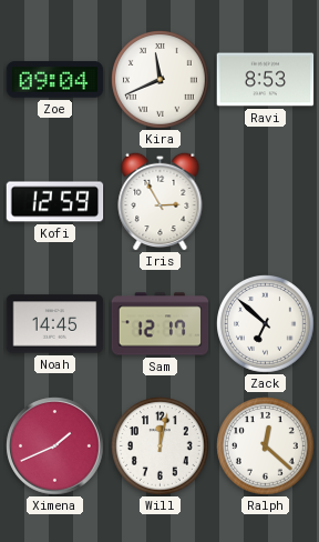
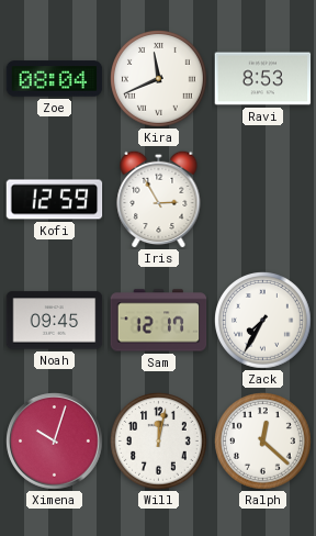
Zoe: 09:04 -> 08:04
Noah: 14:45 -> 09:45
Zack: 6:52 -> 7:35
Ximena: 1:41 -> 10:03
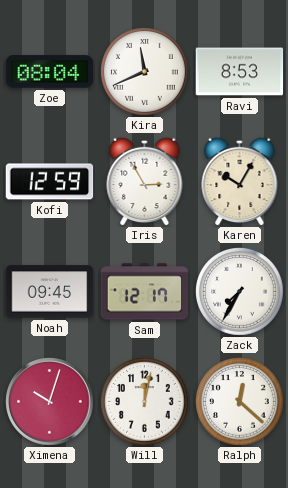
Karen: none -> 10:05
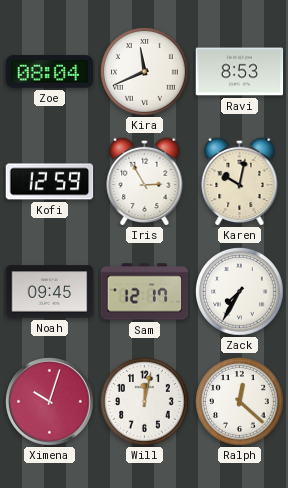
Karen: 10:05 -> 10:02
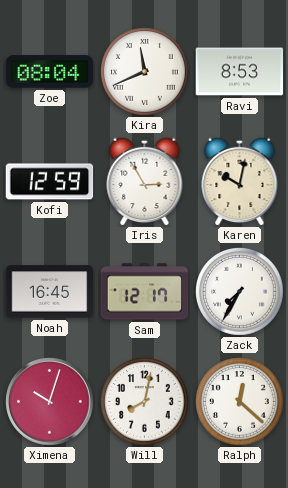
Noah: 09:45 -> 16:45
Will: 12:02 -> 8:02
